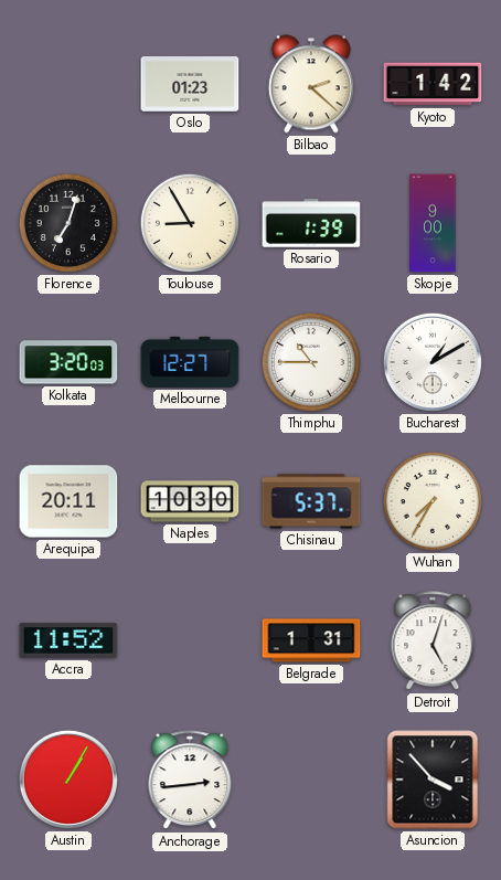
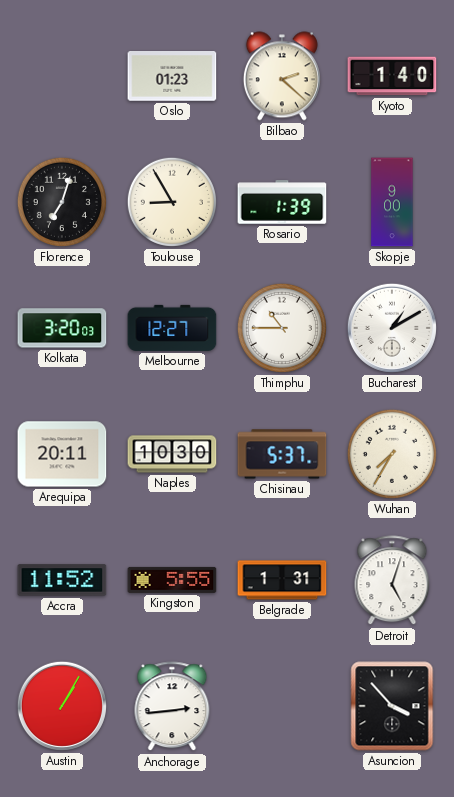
Kyoto: 1:42 -> 1:40
Kingston: none -> 5:55
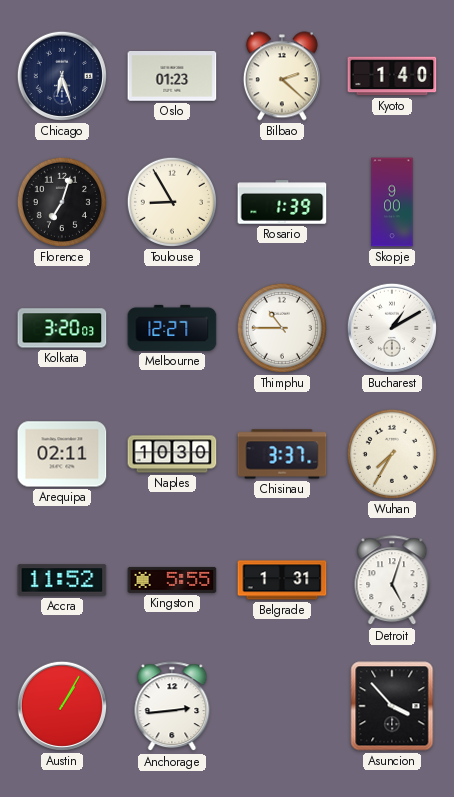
Chicago: none -> 6:27
Arequipa: 20:11 -> 02:11
Chisinau: 5:37 -> 3:37
